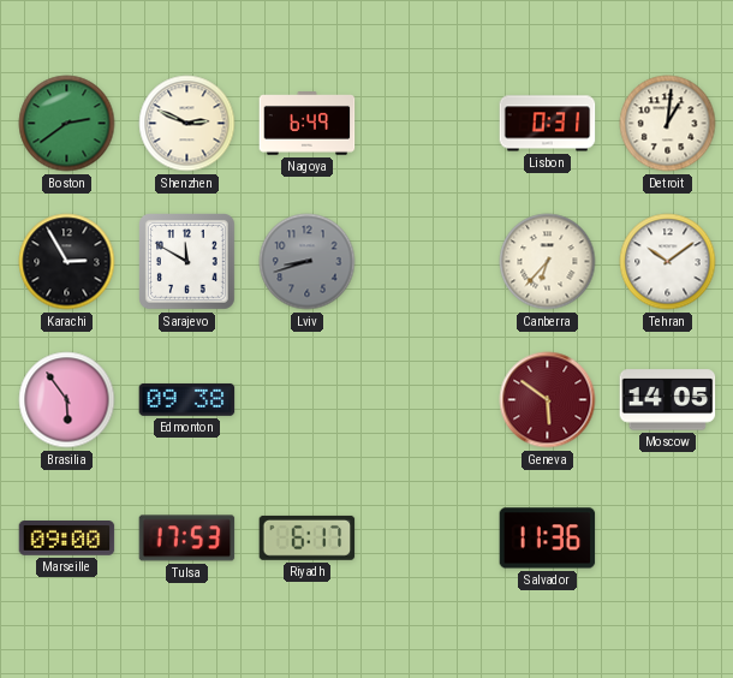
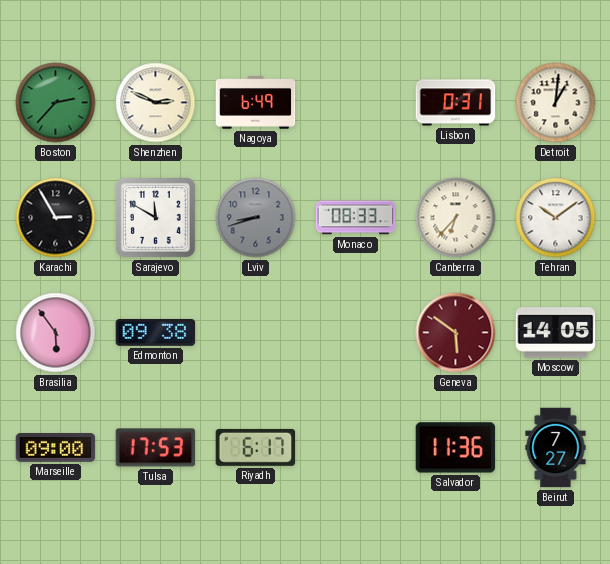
Boston: 2:39 -> 2:37
Monaco: none -> 08:33
Beirut: none -> 7:27
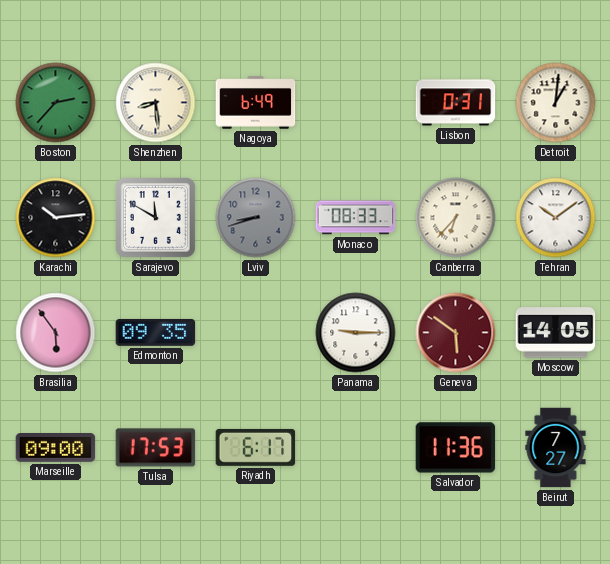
Shenzhen: 2:49 -> 8:29
Karachi: 2:55 -> 10:14
Edmonton: 09:38 -> 09:35
Panama: none -> 9:15
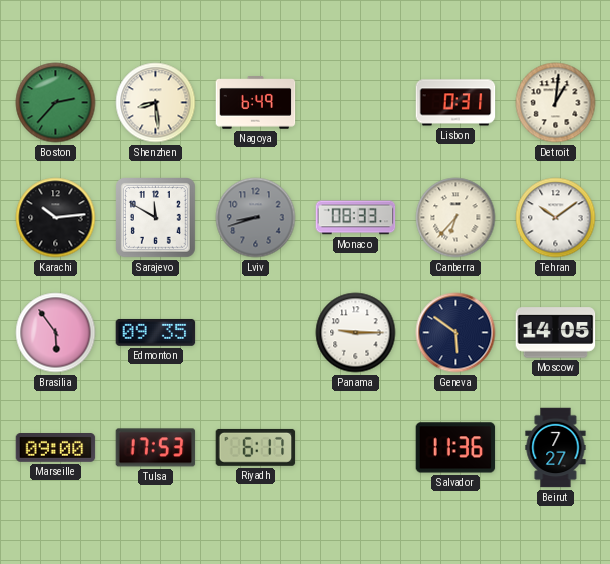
Geneva dial: burgundy -> navy
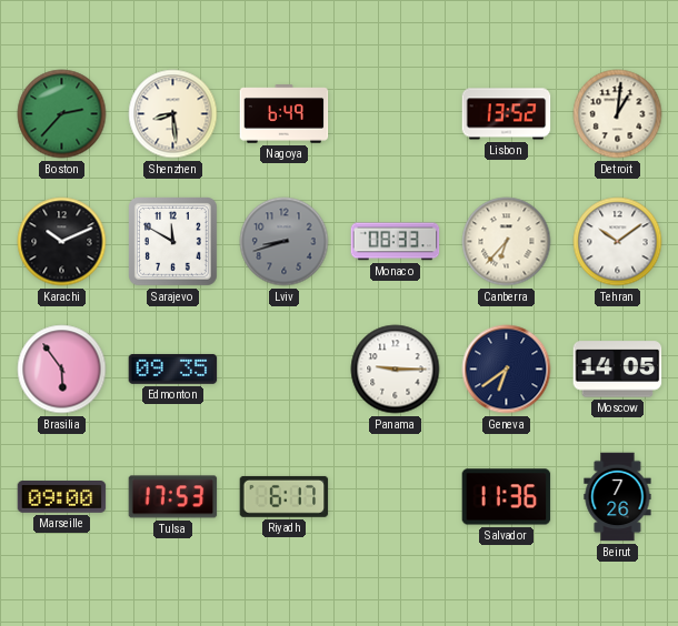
Lisbon: 0:31 -> 13:52
Karachi: 10:14 -> 10:11
Geneva: 5:51 -> 6:39
Beirut: 7:27 -> 7:26
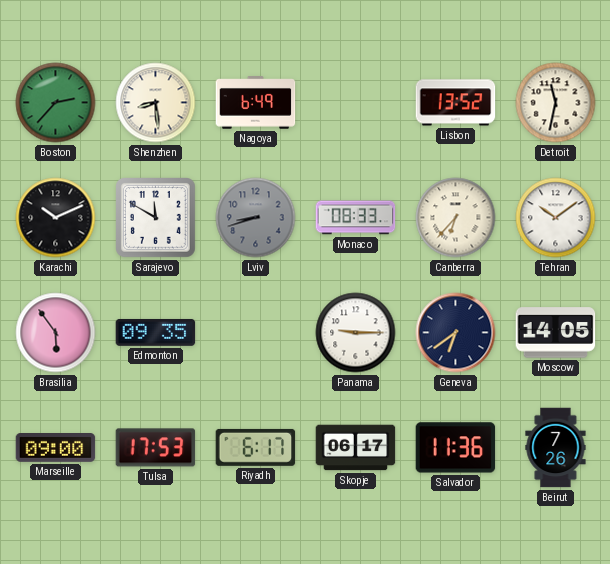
Detroit: 1:01 -> 11:32
Skopje: none -> 06:17
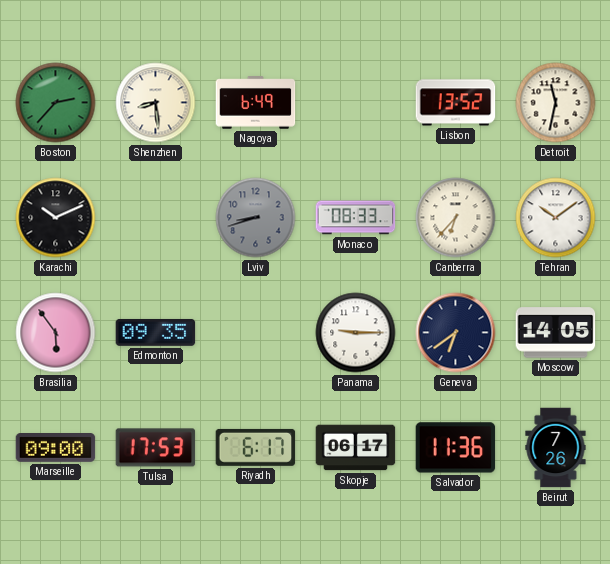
Sarajevo: 11:50 -> none
